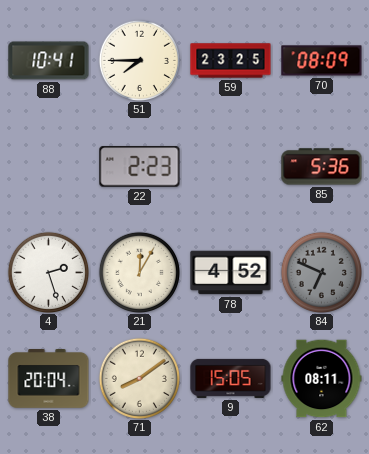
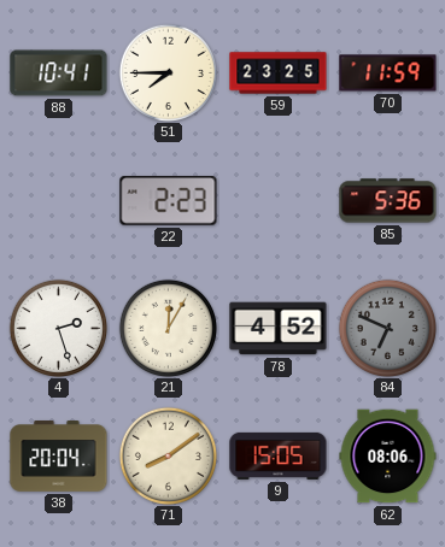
70: 08:09 -> 11:59
62: 08:11 -> 08:06
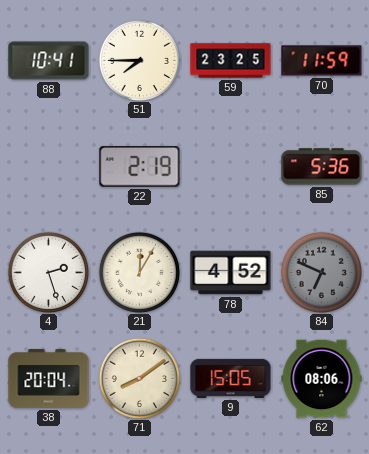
22: 2:23 -> 2:19
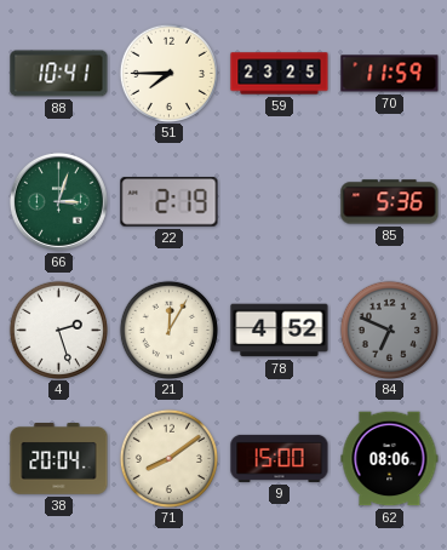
66: none -> 3:03
9: 15:05 -> 15:00
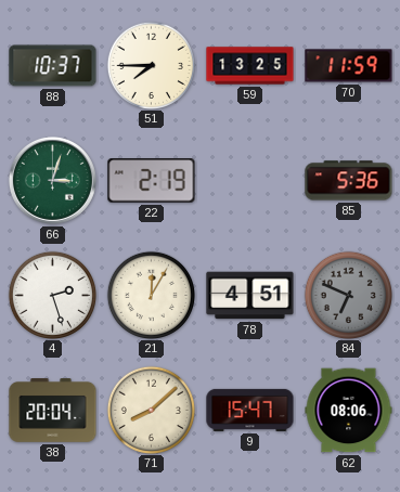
88: 10:41 -> 10:37
59: 23:25 -> 13:25
78: 4:52 -> 4:51
71: 8:09 -> 8:08
9: 15:00 -> 15:47
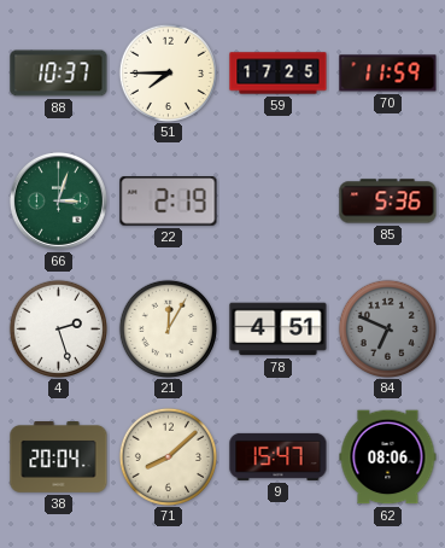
59: 13:25 -> 17:25
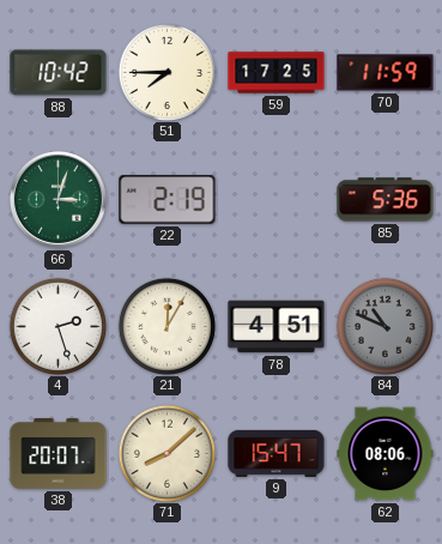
88: 10:37 -> 10:42
84: 6:49 -> 10:49
38: 20:04 -> 20:07
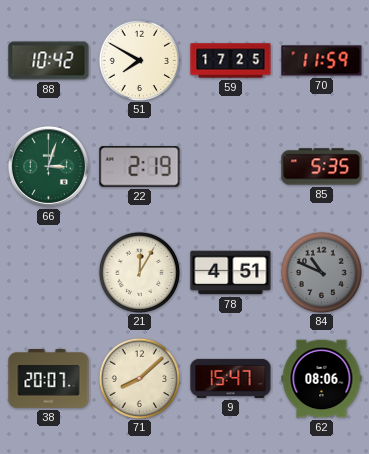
51: 7:45 -> 7:50
85: 5:36 -> 5:35
4: 2:27 -> none
